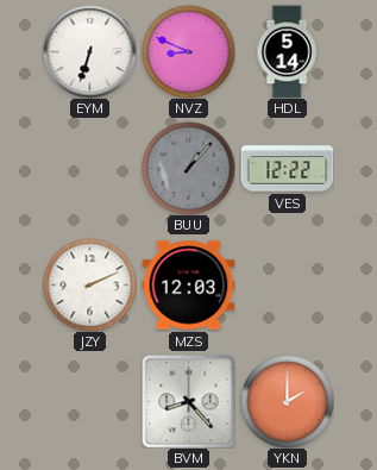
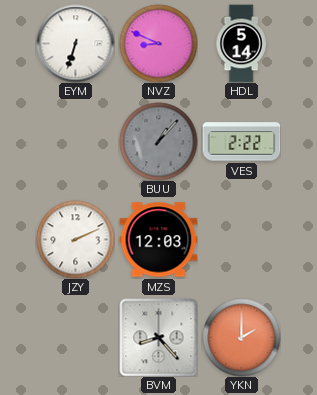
VES: 12:22 -> 2:22
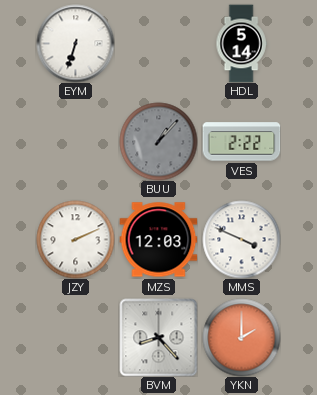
NVZ: 8:49 -> none
MMS: none -> 3:49
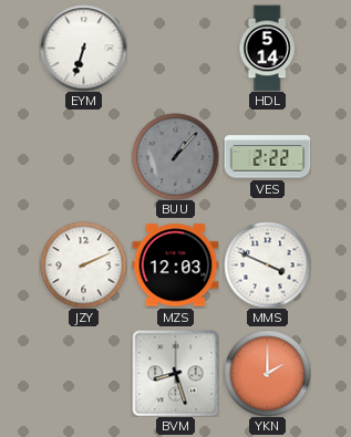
BVM: 8:23 -> 8:27
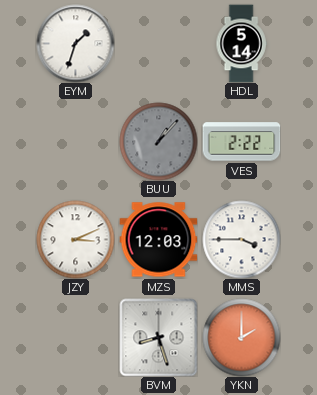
EYM: 6:33 -> 1:33
JZY: 2:11 -> 3:11
MMS: 3:49 -> 3:45
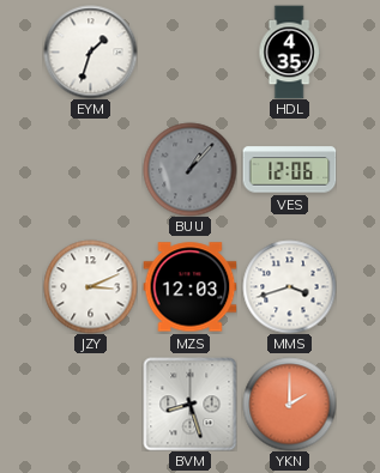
HDL: 5:14 -> 4:35
VES: 2:22 -> 12:06
MMS: 3:45 -> 3:42
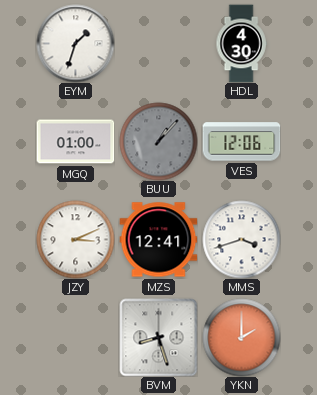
HDL: 4:35 -> 4:30
MGQ: none -> 01:00
MZS: 12:03 -> 12:41
